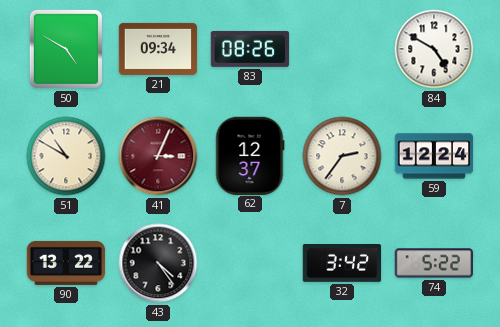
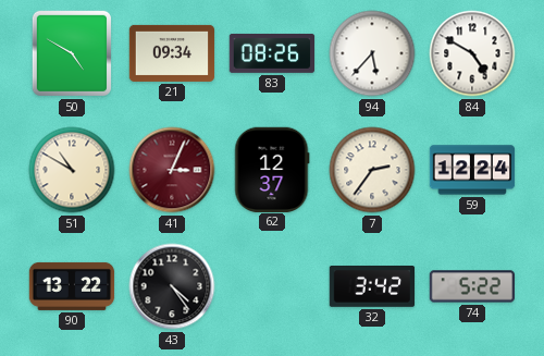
94: none -> 5:37
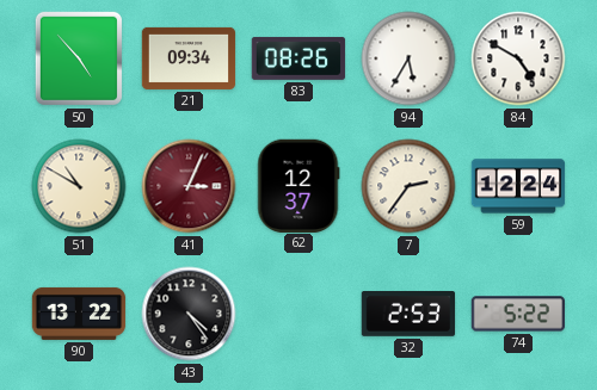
50: 4:50 -> 4:53
94: 5:37 -> 5:35
32: 3:42 -> 2:53
